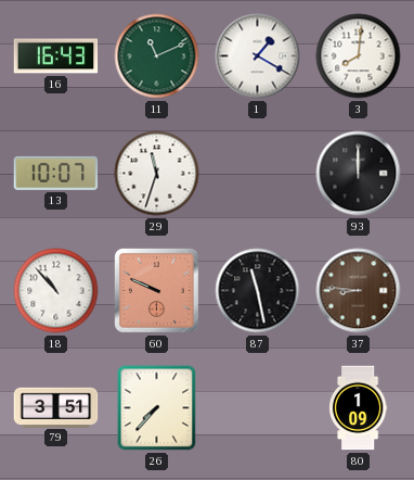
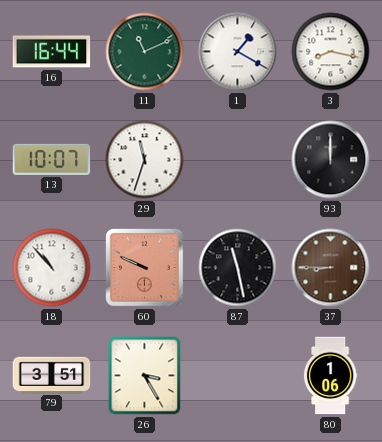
16: 16:43 -> 16:44
3: 8:01 -> 8:17
37: 8:46 -> 8:45
26: 7:37 -> 3:25
80: 1:09 -> 1:06
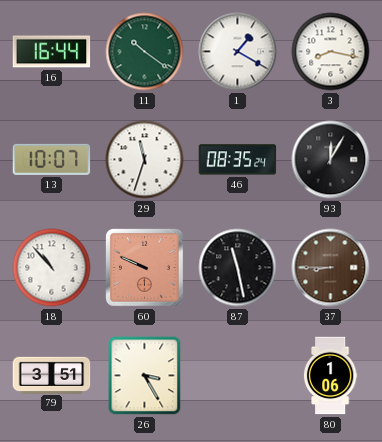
11: 11:11 -> 10:21
46: none -> 08:35
93: 12:00 -> 12:05
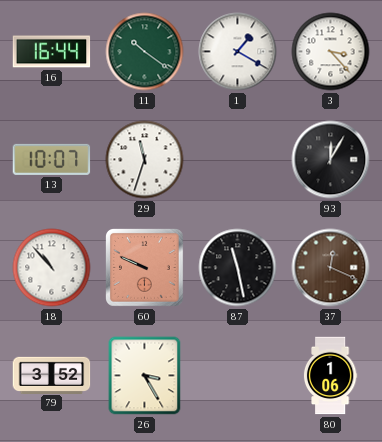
3: 8:17 -> 3:23
46: 08:35 -> none
37: 8:45 -> 12:19
79: 3:51 -> 3:52
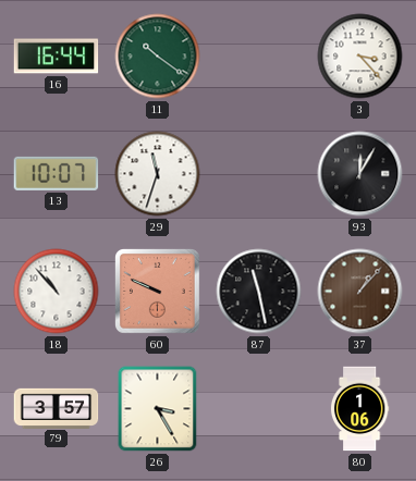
1: 1:20 -> none
37: 12:19 -> 1:07
79: 3:52 -> 3:57
